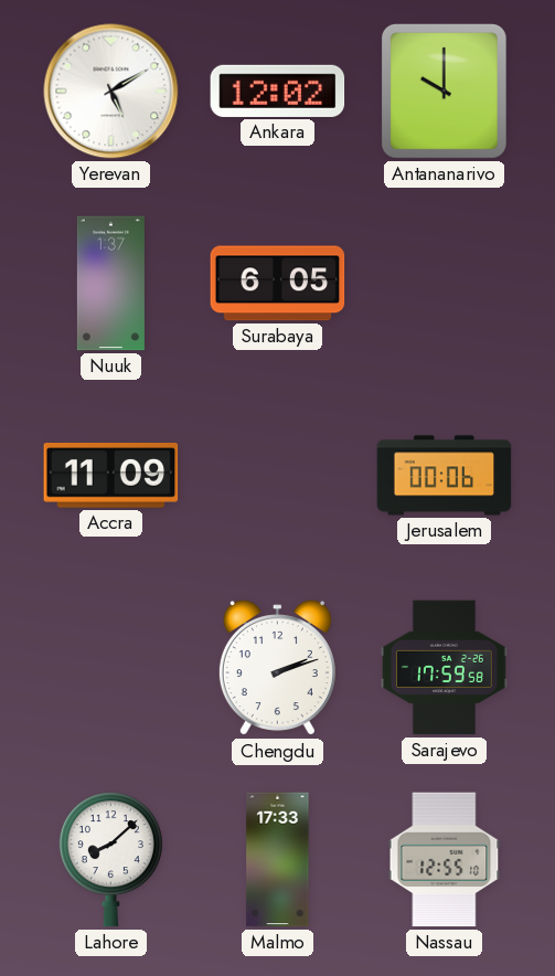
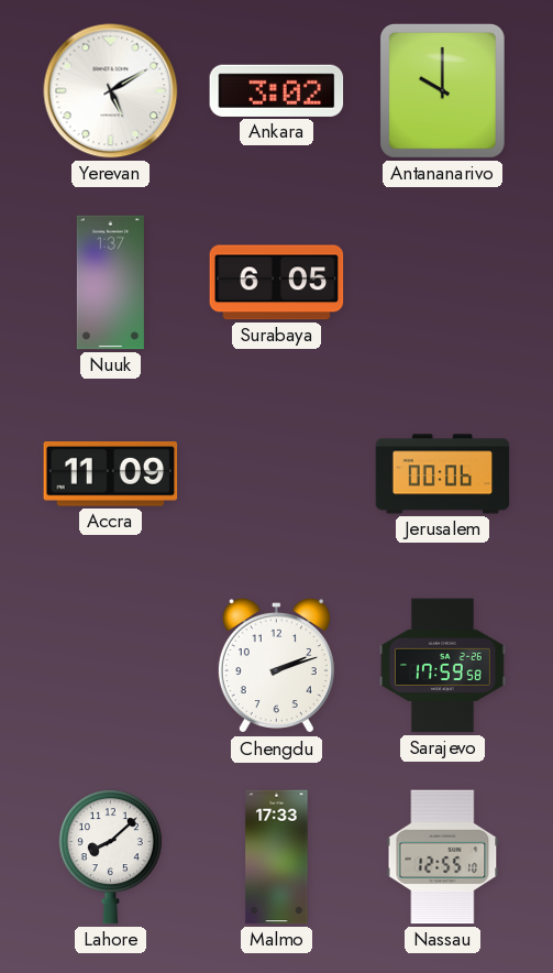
Ankara: 12:02 -> 3:02
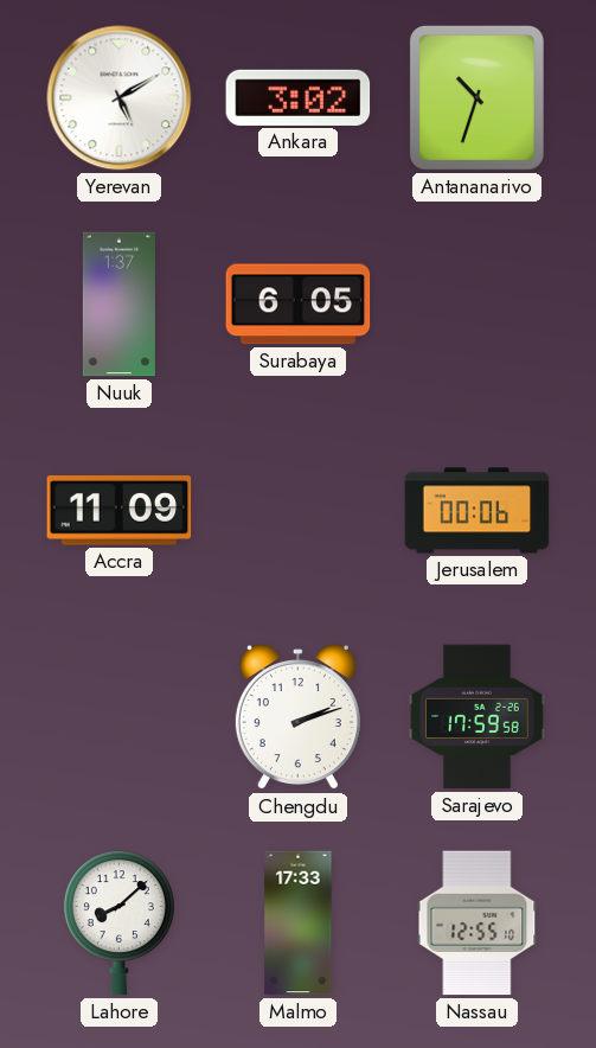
Antananarivo: 10:00 -> 10:33
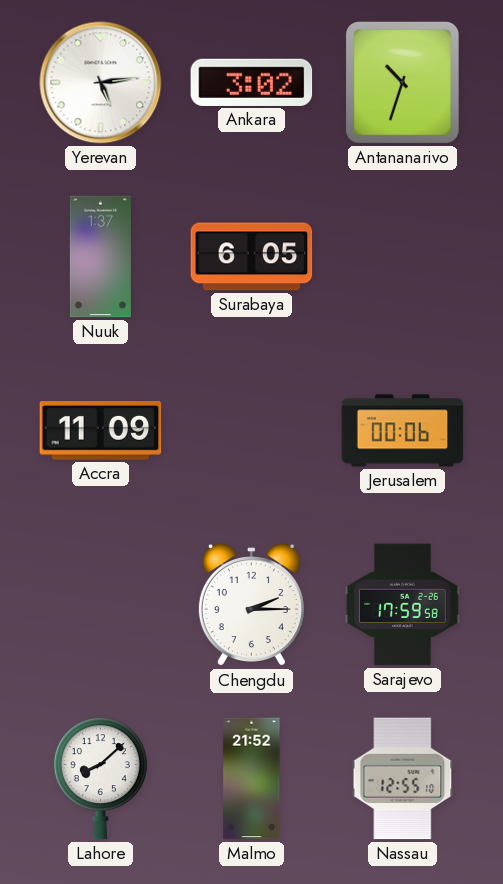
Yerevan: 5:10 -> 5:14
Chengdu: 2:12 -> 2:15
Malmo: 17:33 -> 21:52
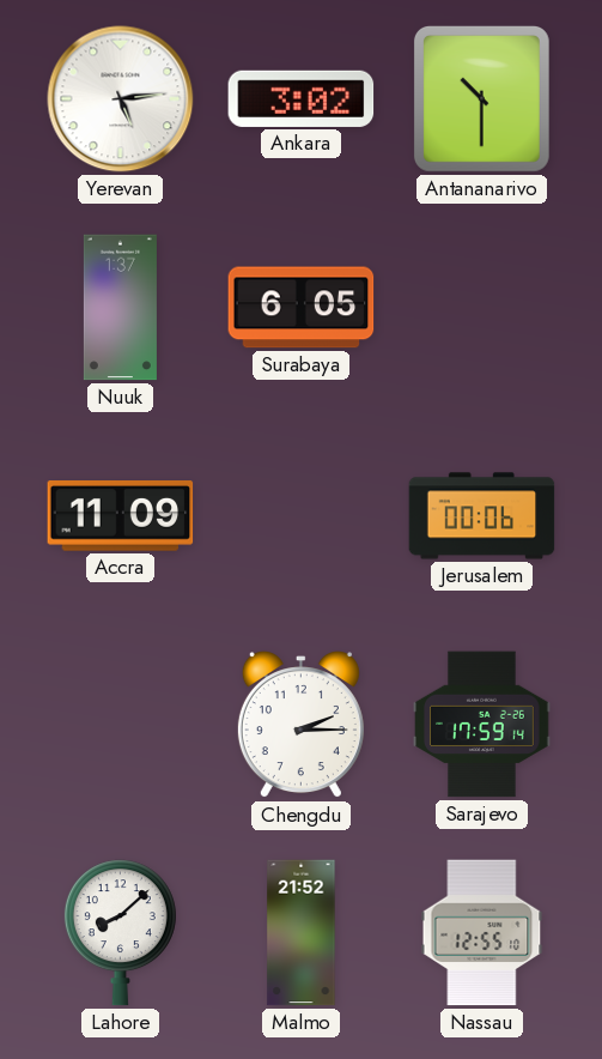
Antananarivo: 10:33 -> 10:30
Sarajevo: 17:59:58 -> 17:59:14
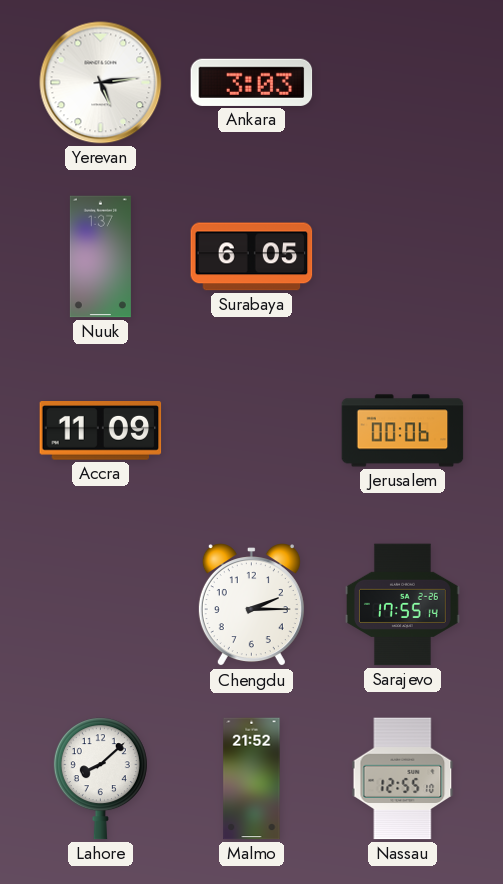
Ankara: 3:02 -> 3:03
Antananarivo: 10:30 -> none
Sarajevo: 17:59 -> 17:55
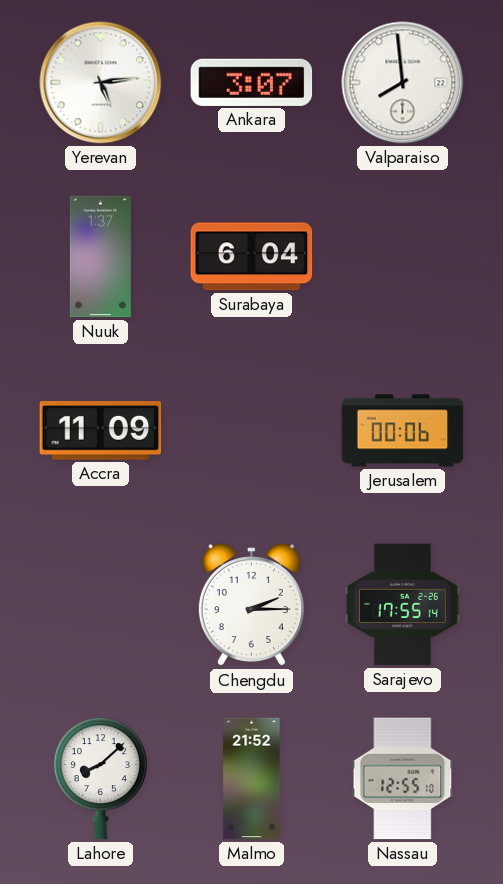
Ankara: 3:03 -> 3:07
Valparaiso: none -> 7:59
Surabaya: 6:05 -> 6:04
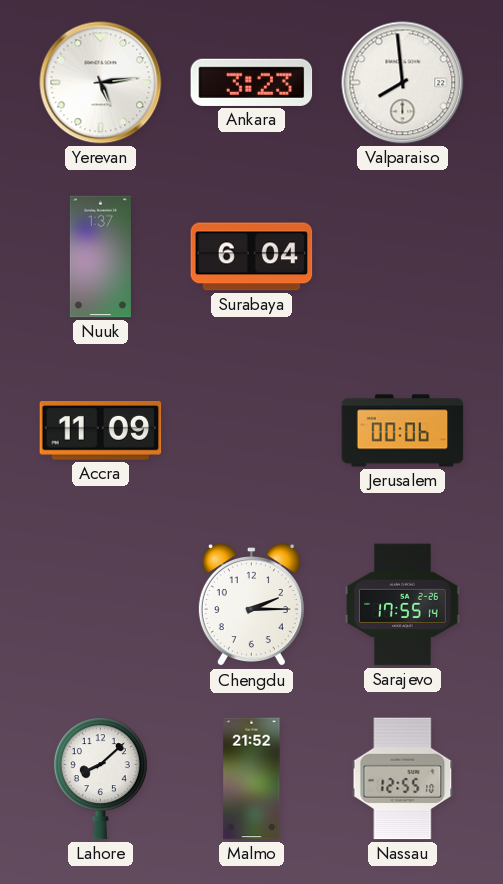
Ankara: 3:07 -> 3:23
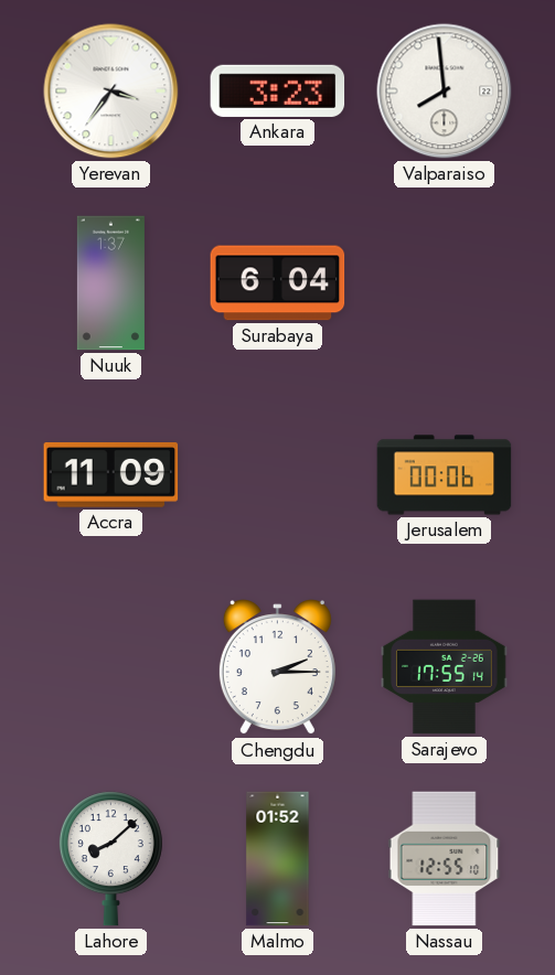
Yerevan: 5:14 -> 3:36
Malmo: 21:52 -> 01:52
